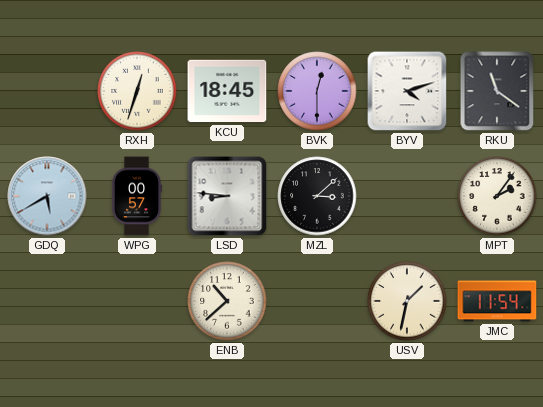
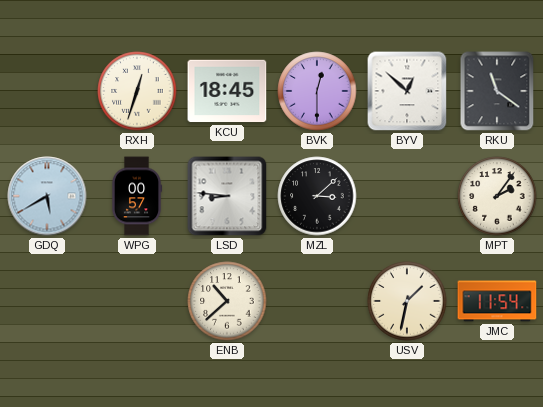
BYV: 4:12 -> 12:52
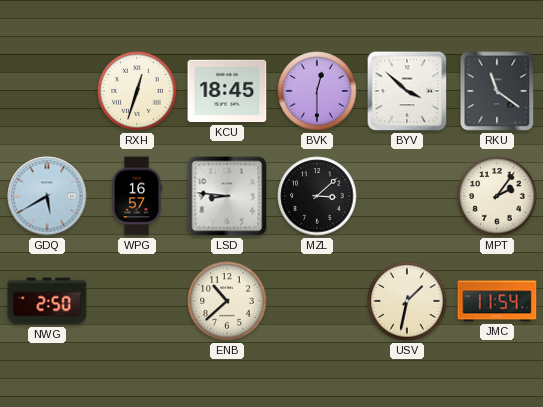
BYV: 12:52 -> 3:52
WPG: 00:57 -> 16:57
NWG: none -> 2:50
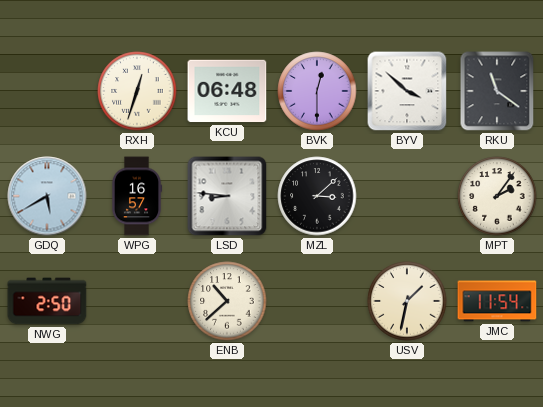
KCU: 18:45 -> 06:48
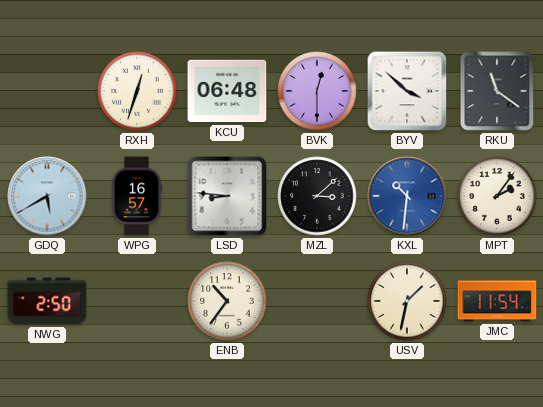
KXL: none -> 10:31
ENB: 10:38 -> 10:36
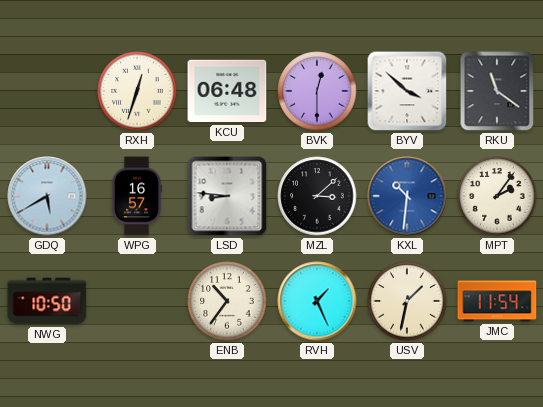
NWG: 2:50 -> 10:50
RVH: none -> 1:26
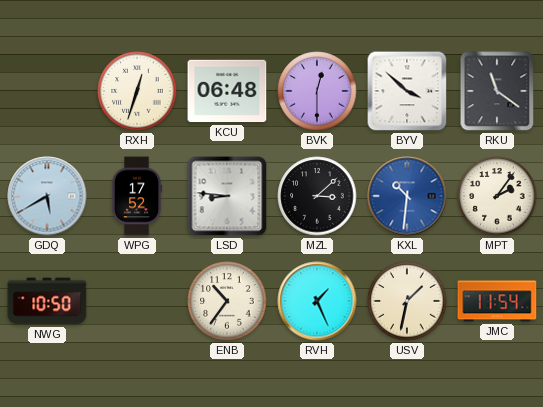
WPG: 16:57 -> 17:52
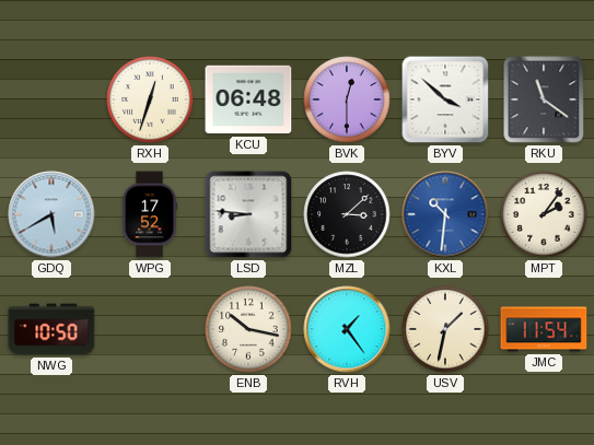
ENB: 10:36 -> 10:17
RVH: 1:26 -> 1:24
